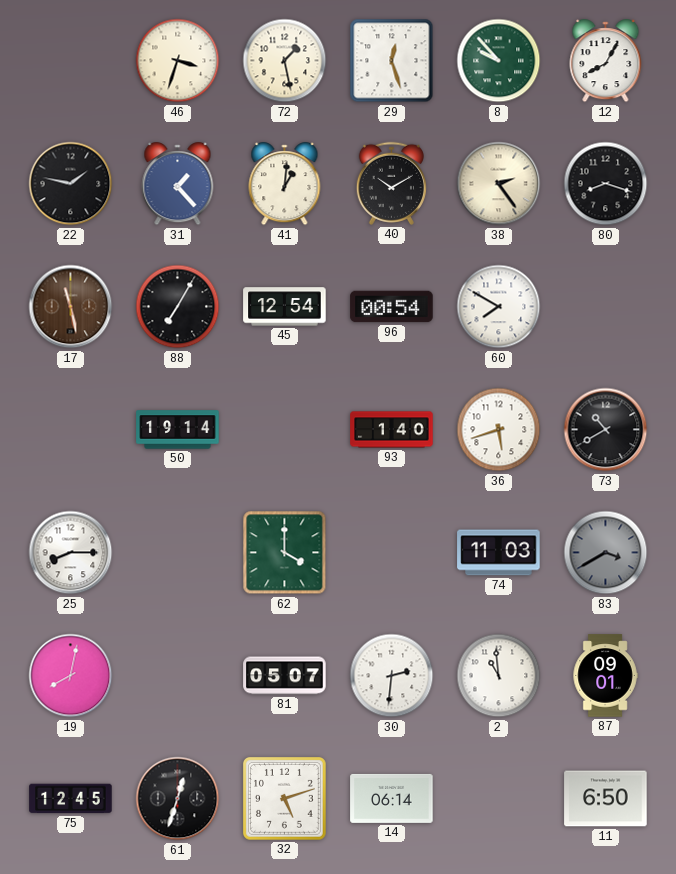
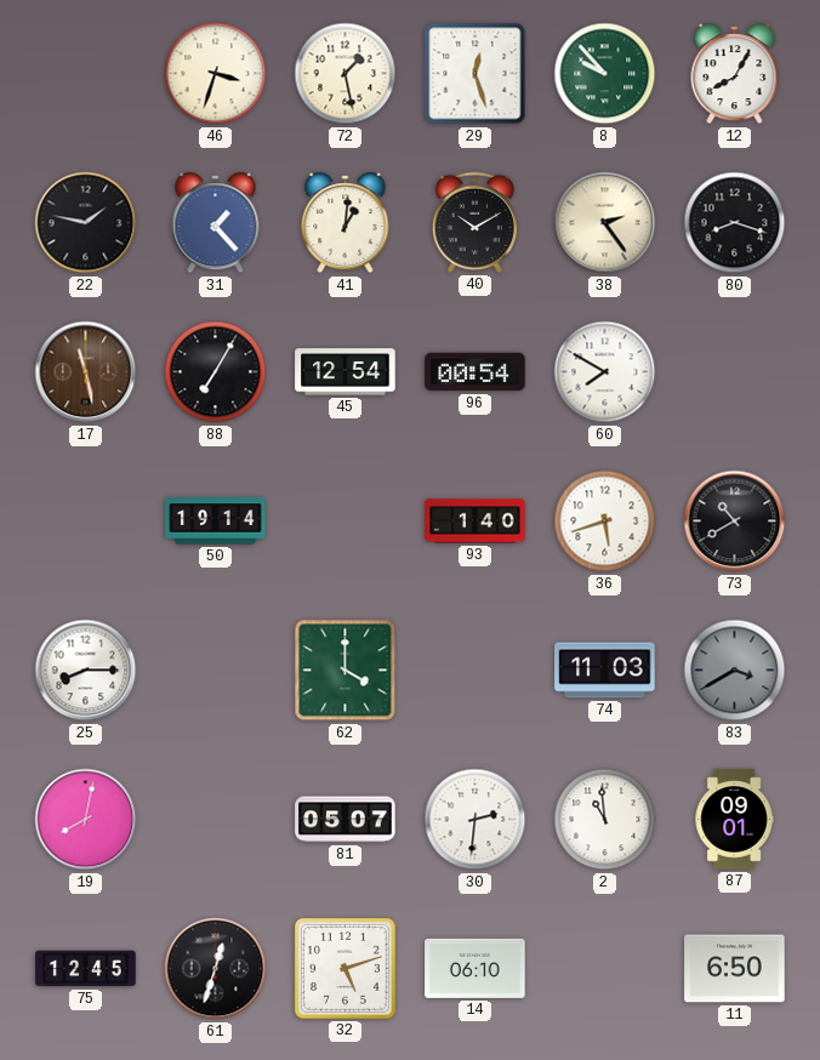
14: 06:14 -> 06:10
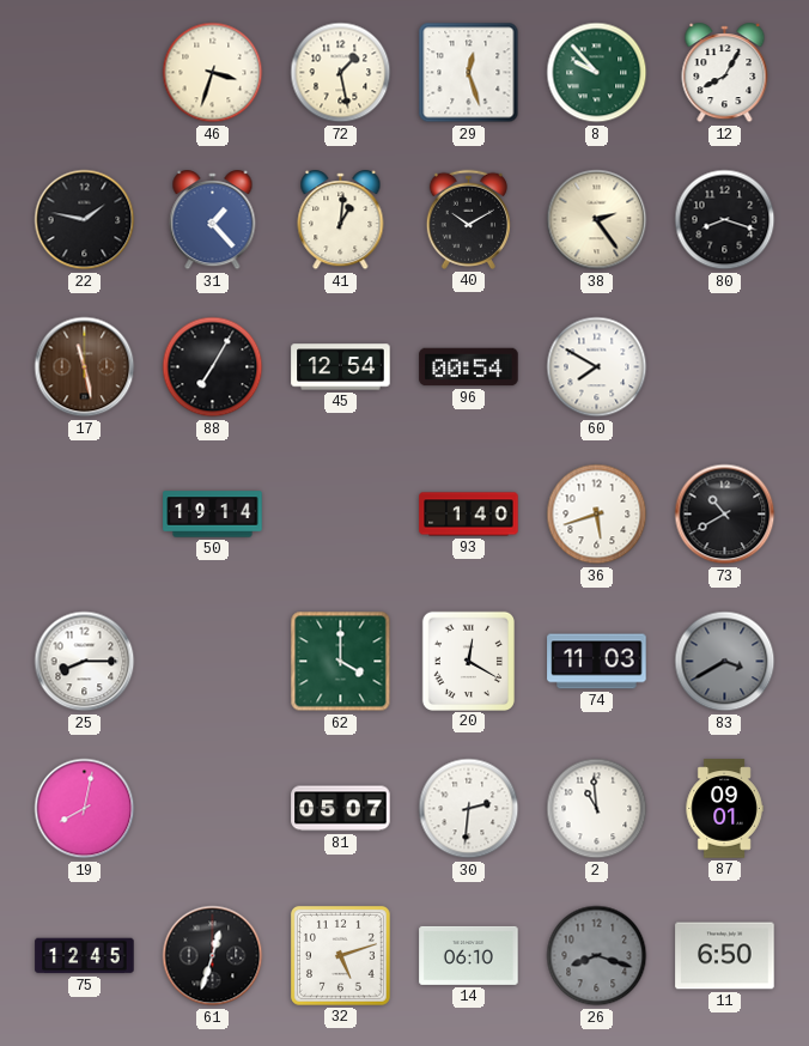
20: none -> 12:20
26: none -> 8:18
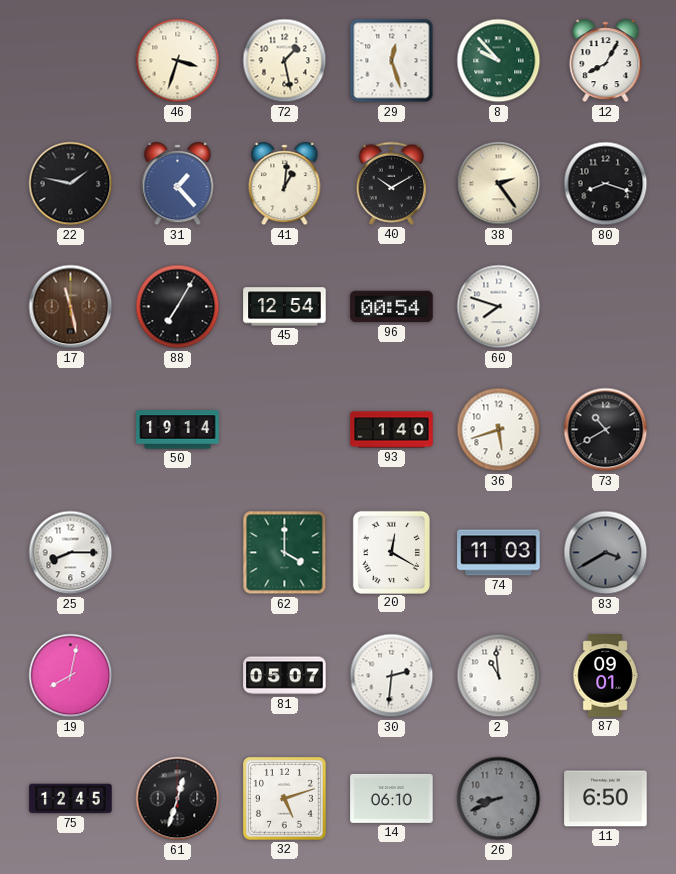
60: 7:50 -> 7:48
26: 8:18 -> 8:41
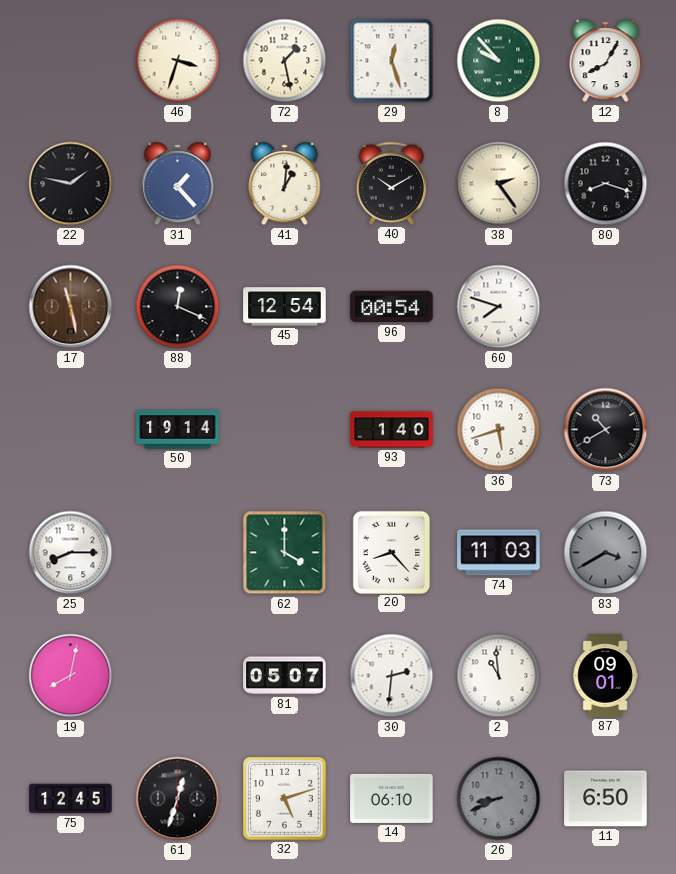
88: 7:05 -> 12:19
20: 12:20 -> 8:23
